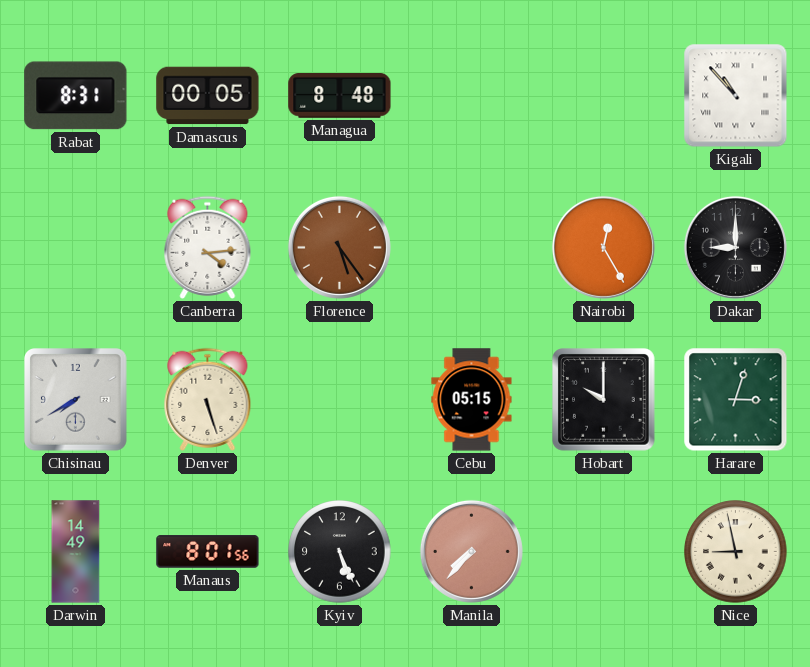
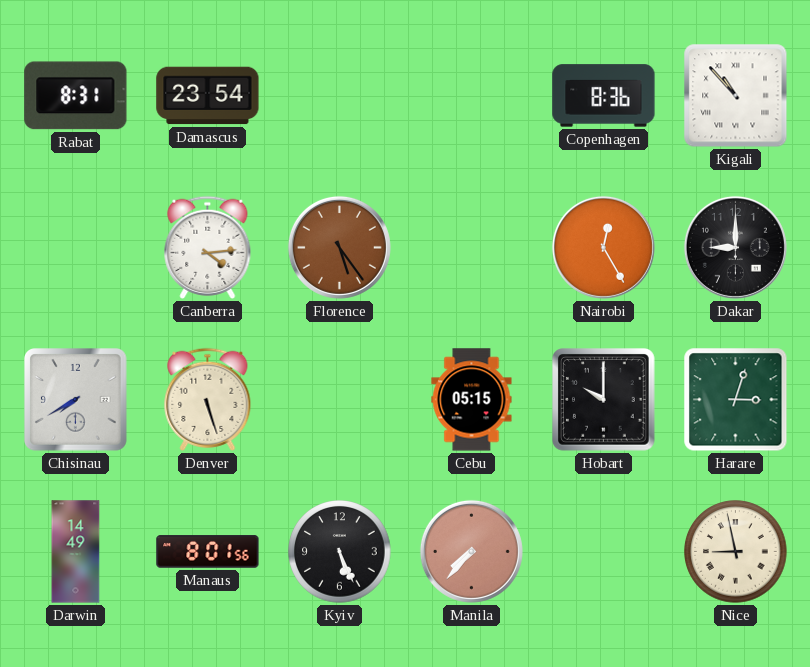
Damascus: 00:05 -> 23:54
Managua: 8:48 -> none
Copenhagen: none -> 8:36
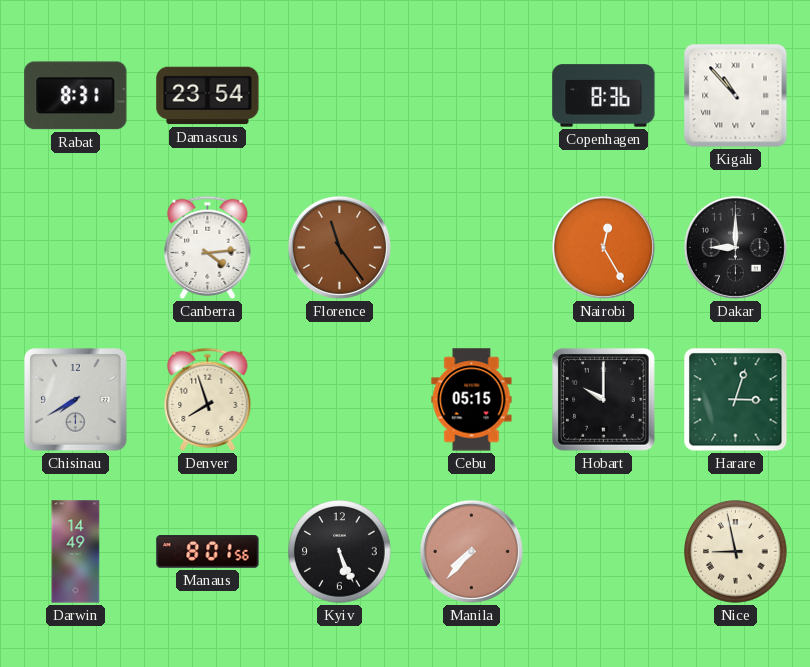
Florence: 5:24 -> 11:24
Denver: 5:27 -> 7:57
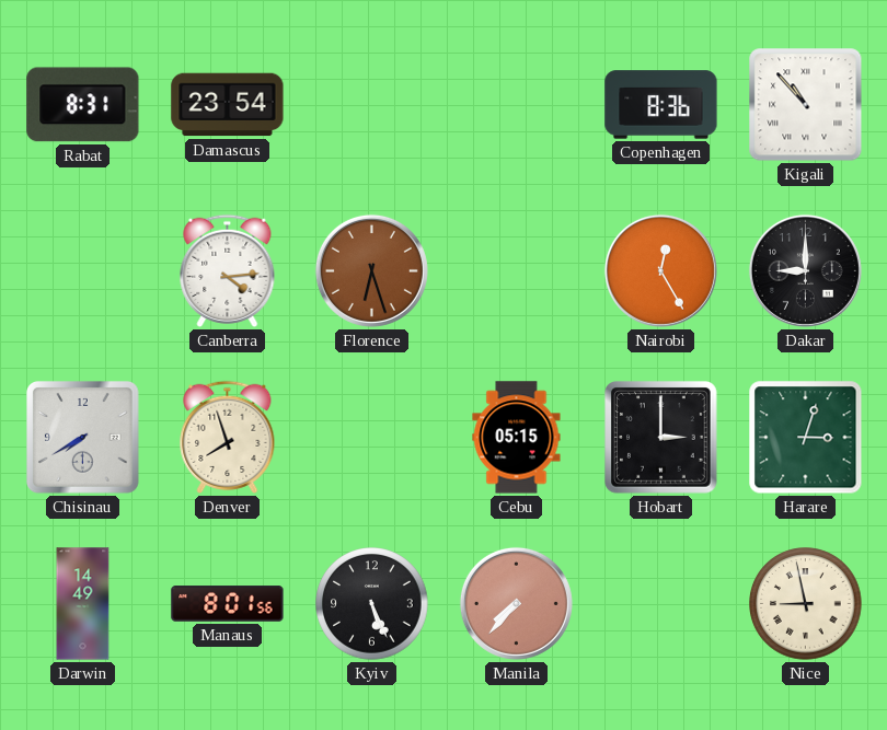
Florence: 11:24 -> 6:27
Hobart: 10:00 -> 3:00
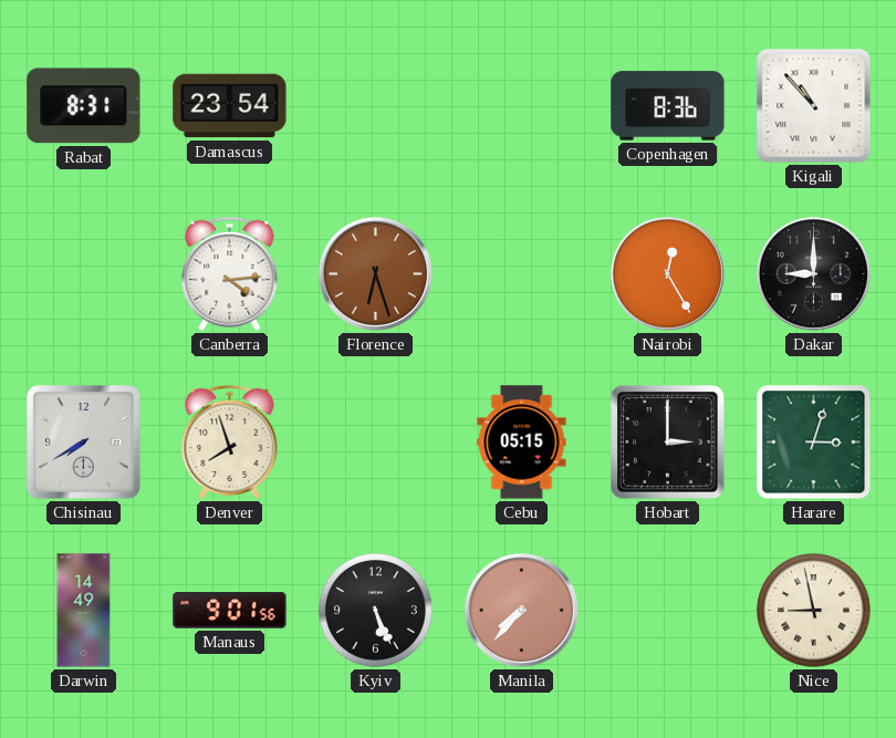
Manaus: 8:01 -> 9:01
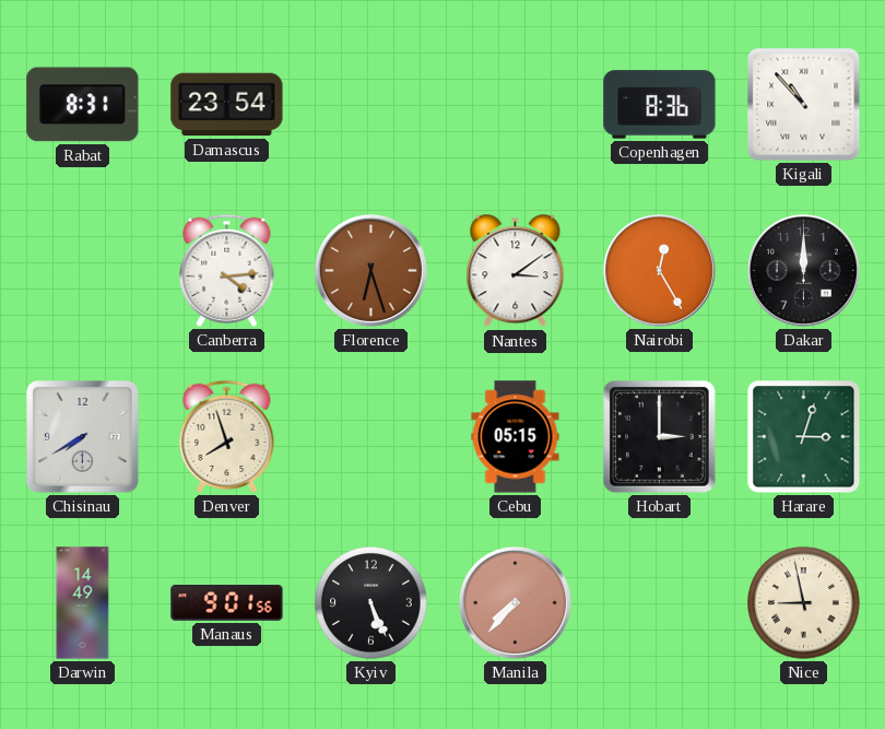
Nantes: none -> 3:09
Dakar: 9:00 -> 12:00
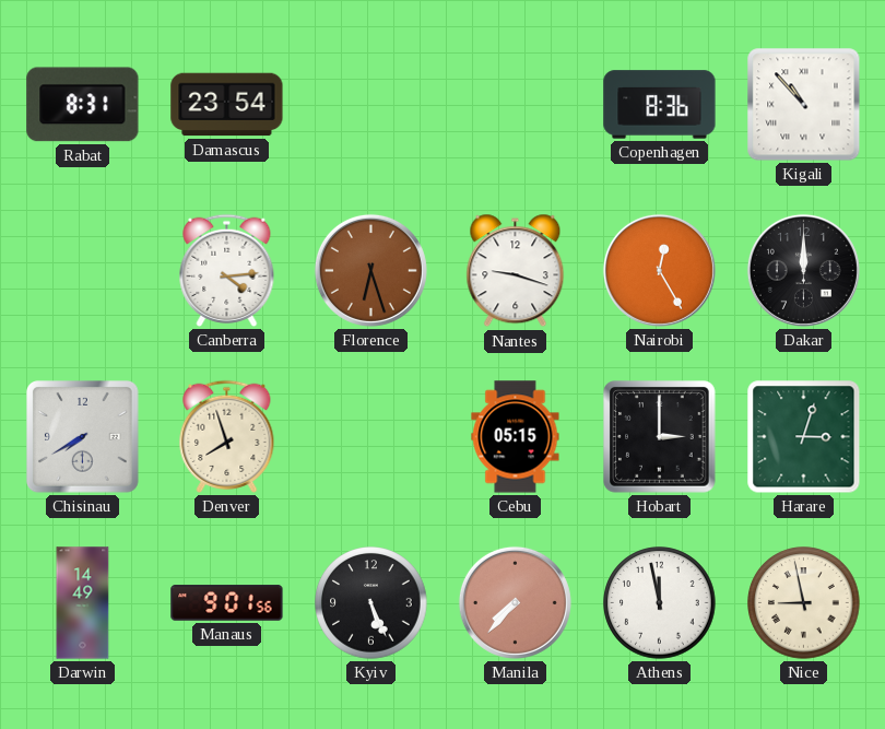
Nantes: 3:09 -> 9:18
Athens: none -> 11:58
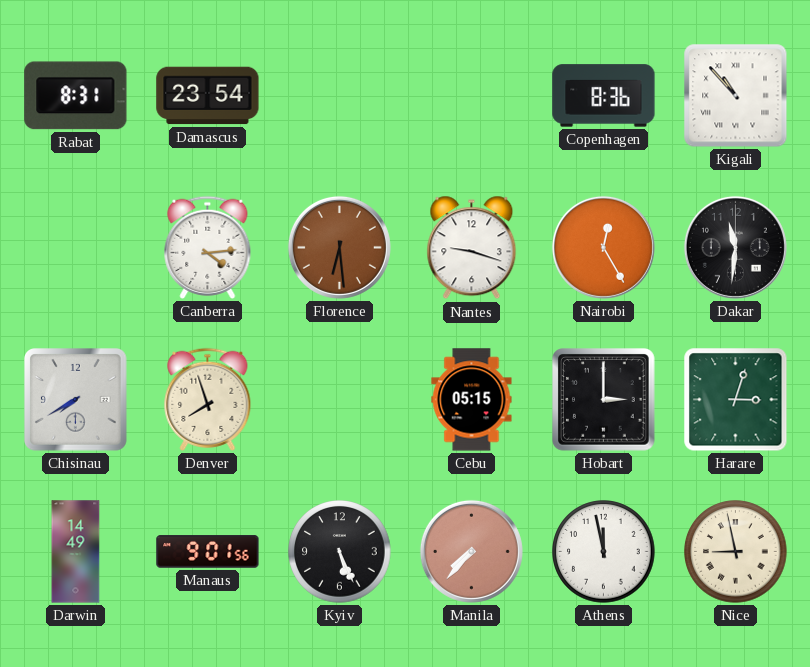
Florence: 6:27 -> 6:29
Dakar: 12:00 -> 11:31
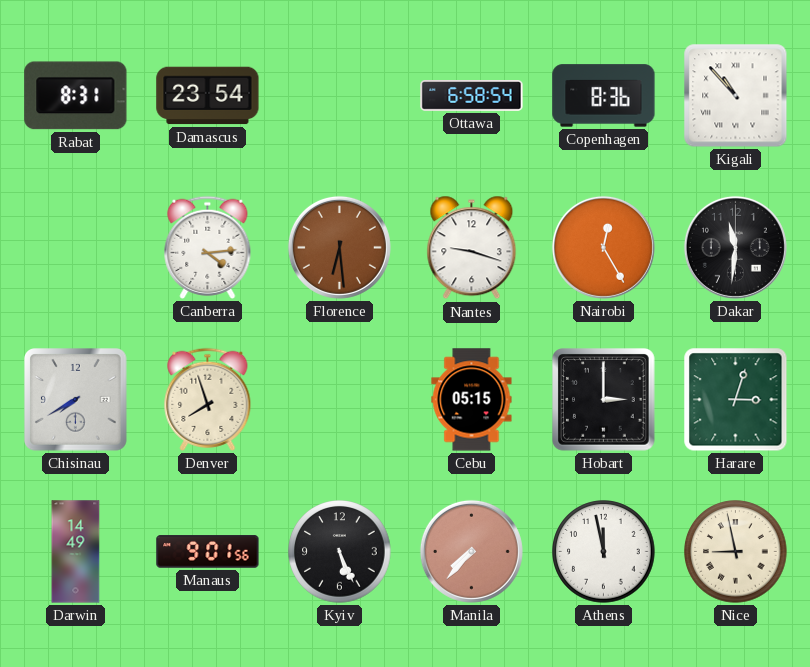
Ottawa: none -> 6:58
